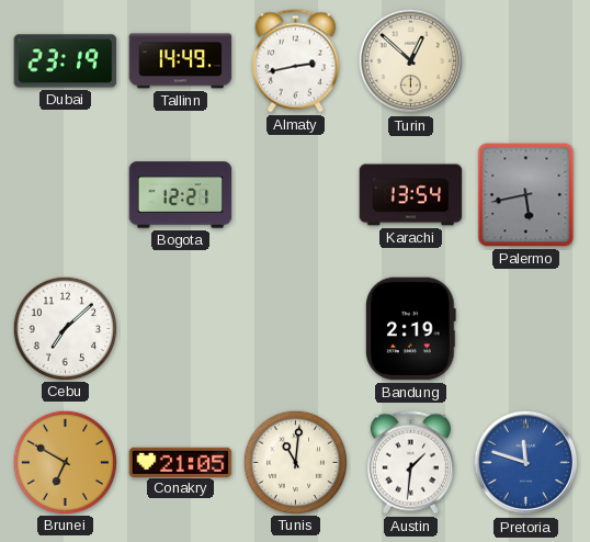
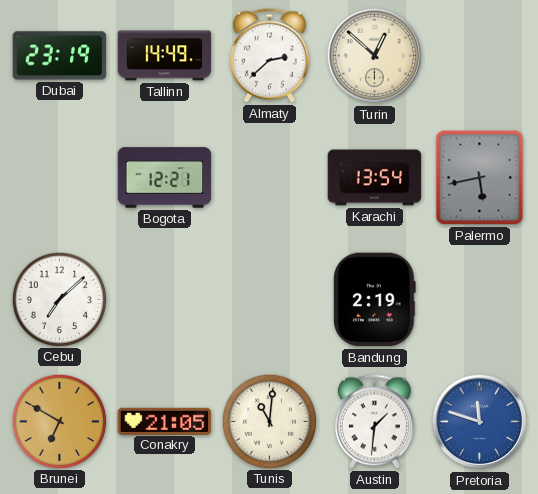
Almaty: 2:43 -> 2:38
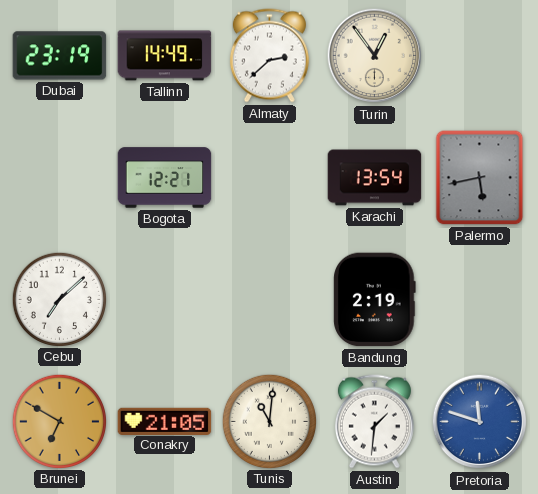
Turin: 12:52 -> 12:54
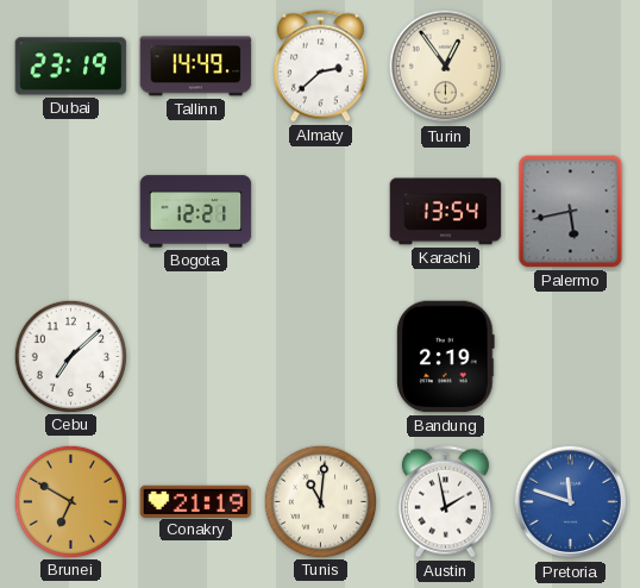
Conakry: 21:05 -> 21:19
Austin: 1:31 -> 1:58
